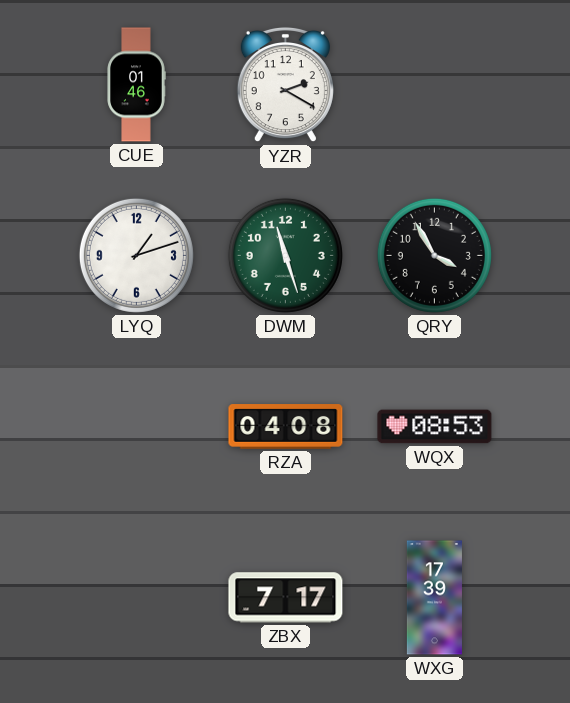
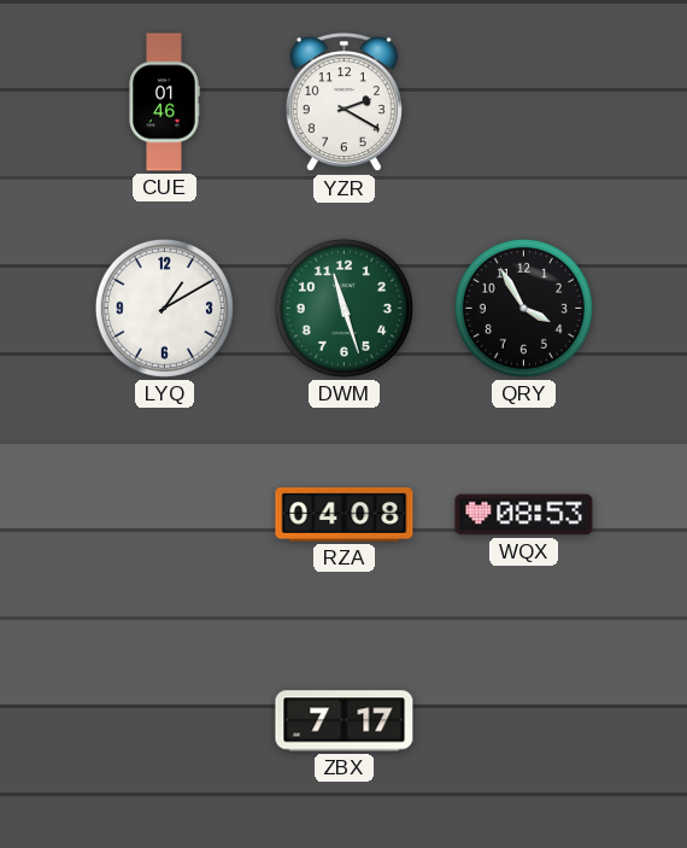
LYQ: 1:12 -> 1:10
WXG: 17:39 -> none
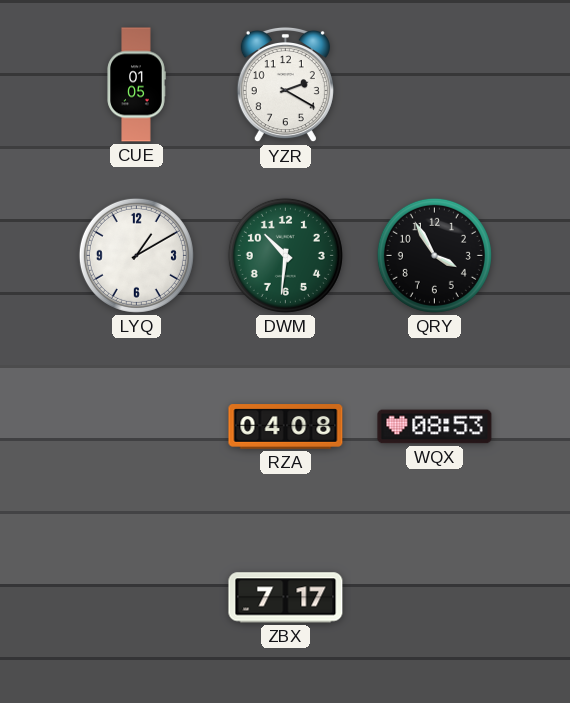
CUE: 01:46 -> 01:05
DWM: 11:27 -> 10:31
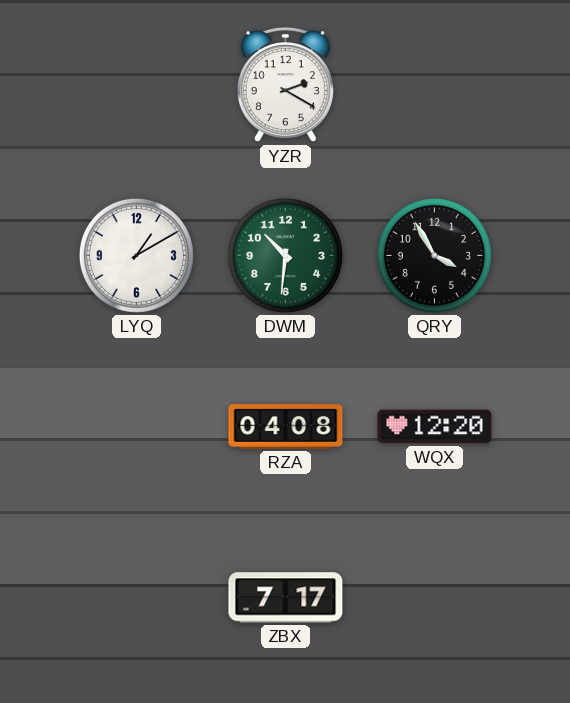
CUE: 01:05 -> none
WQX: 08:53 -> 12:20
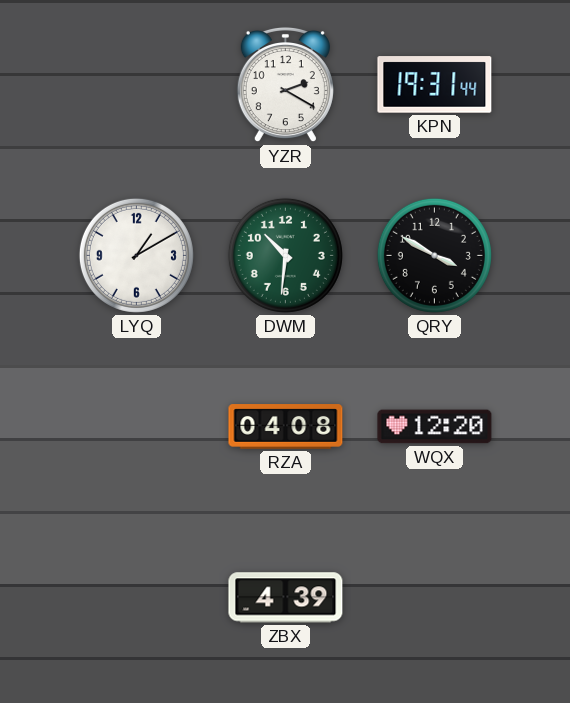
KPN: none -> 19:31
QRY: 3:55 -> 3:50
ZBX: 7:17 -> 4:39
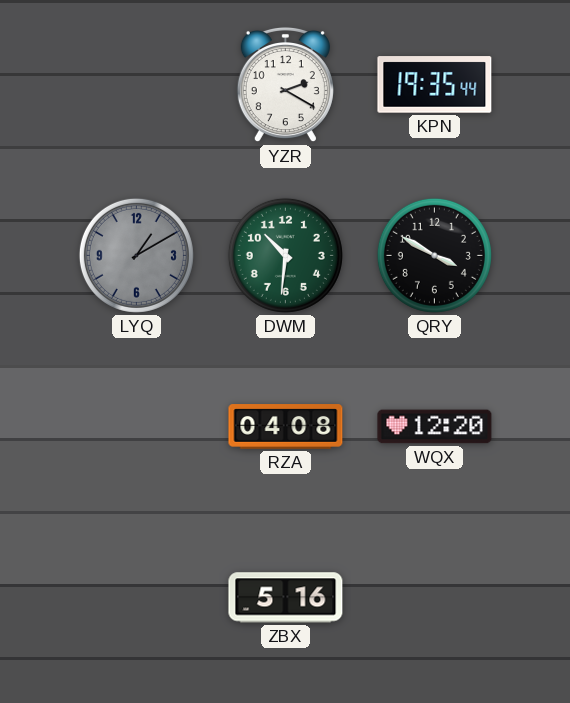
KPN: 19:31 -> 19:35
LYQ dial: white -> grey
ZBX: 4:39 -> 5:16
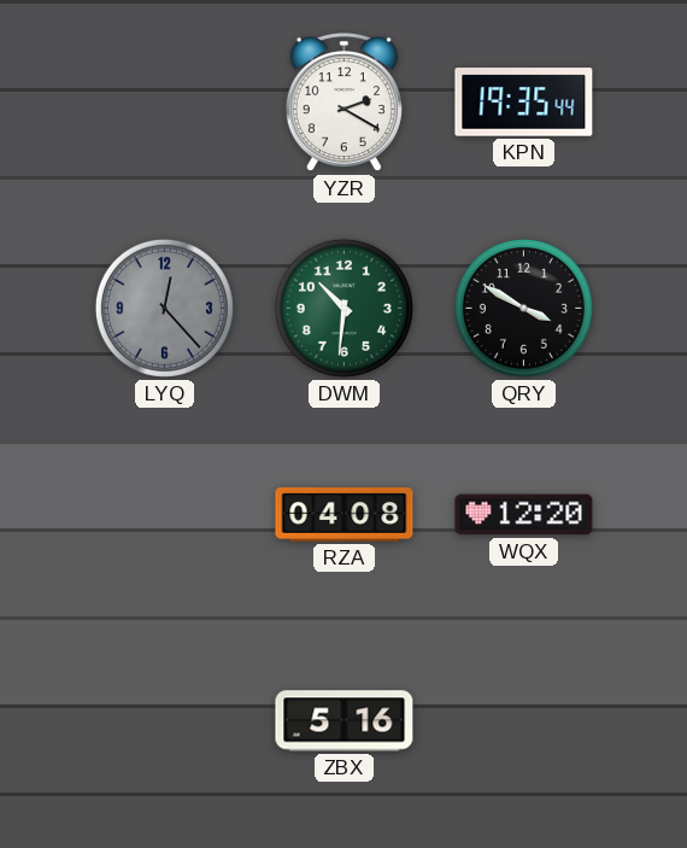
LYQ: 1:10 -> 12:23
